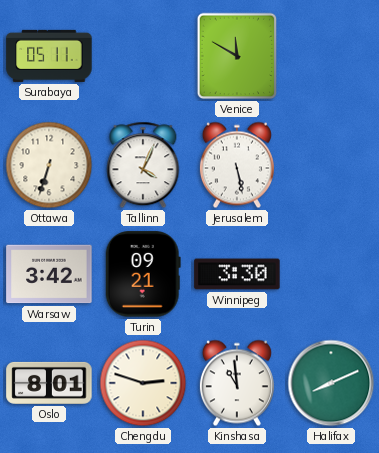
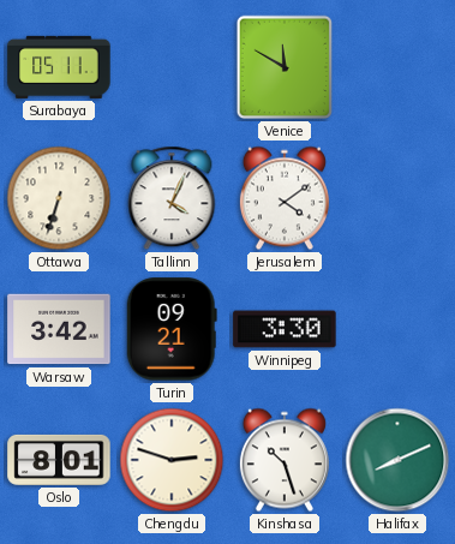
Jerusalem: 5:28 -> 4:09
Kinshasa: 10:59 -> 10:27
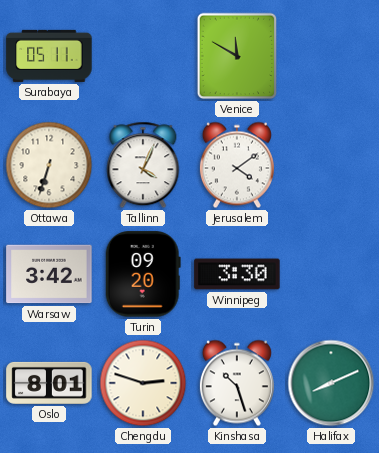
Turin: 09:21 -> 09:20
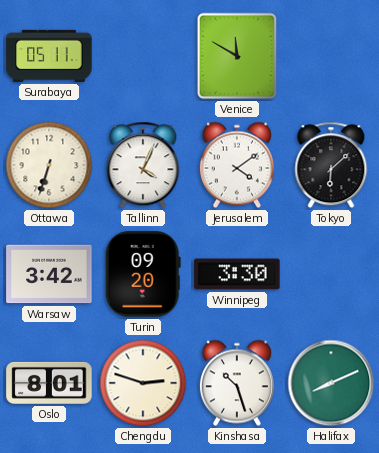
Tokyo: none -> 6:08
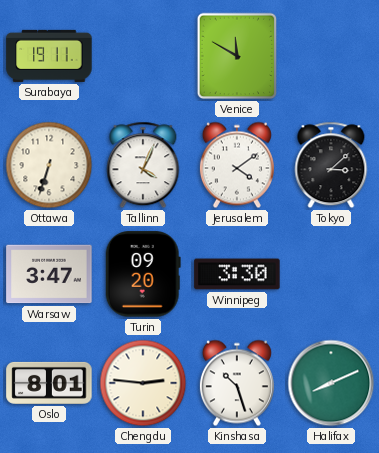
Surabaya: 05:11 -> 19:11
Tokyo: 6:08 -> 3:08
Warsaw: 3:42 -> 3:47
Chengdu: 2:48 -> 2:46
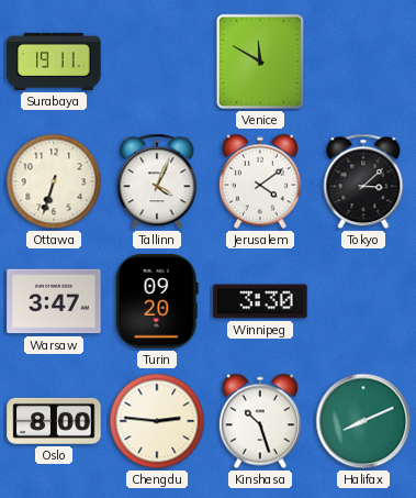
Oslo: 8:01 -> 8:00
